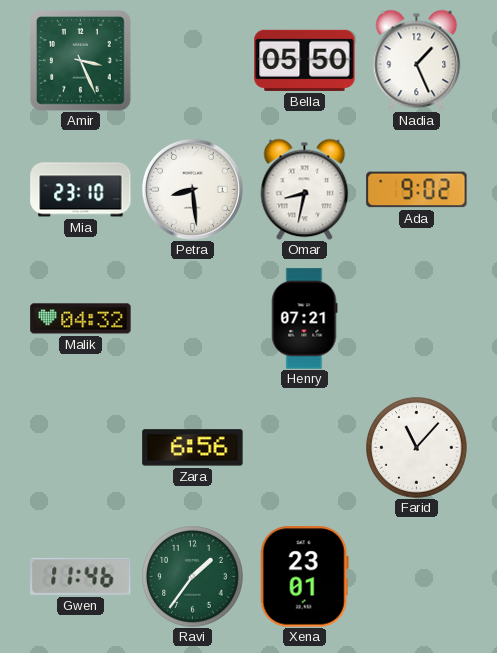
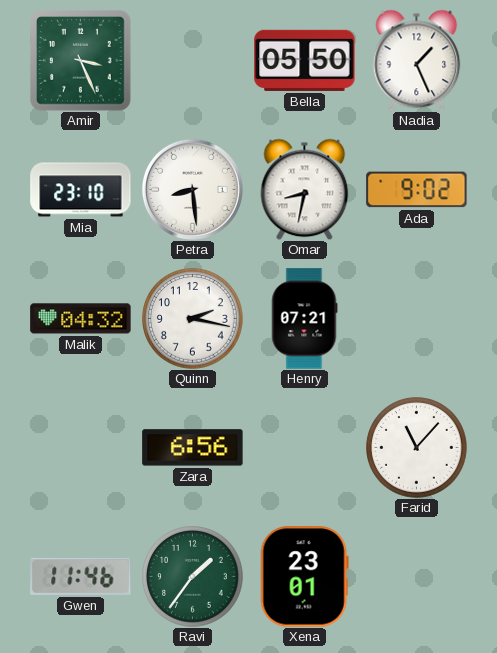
Quinn: none -> 2:17
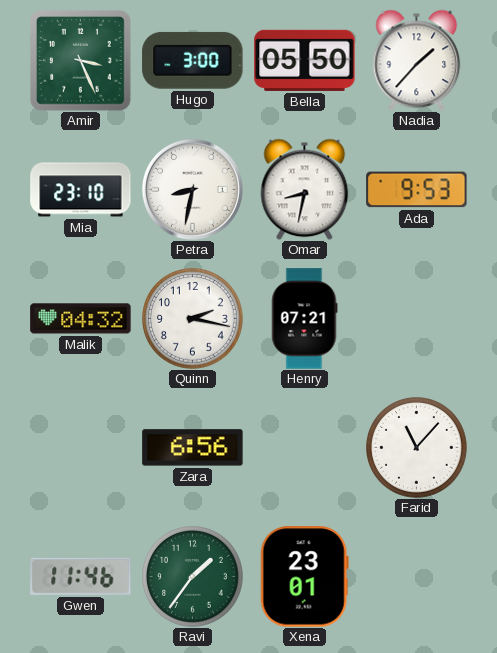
Hugo: none -> 3:00
Nadia: 1:26 -> 1:37
Petra: 8:29 -> 8:32
Ada: 9:02 -> 9:53
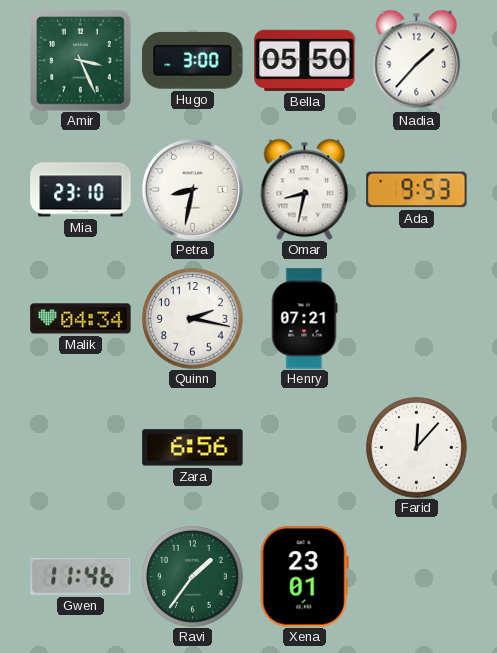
Malik: 04:32 -> 04:34
Farid: 11:07 -> 12:07
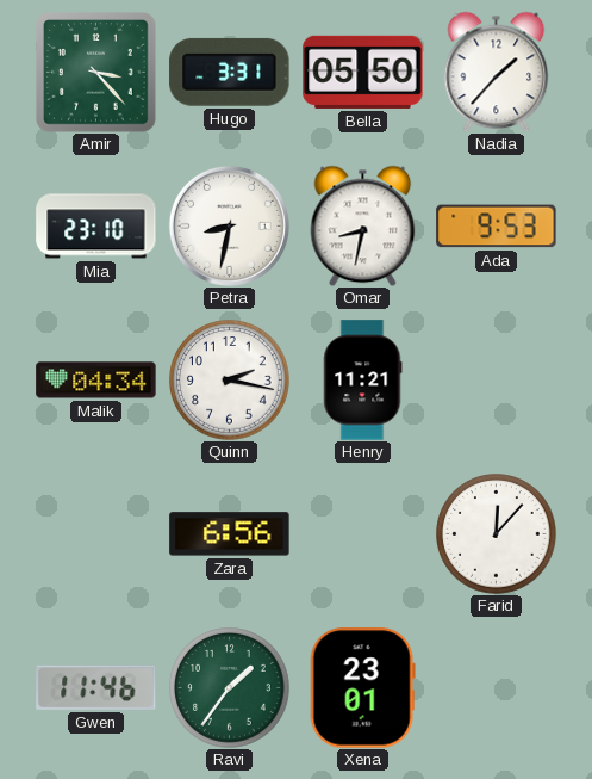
Amir: 3:26 -> 3:23
Hugo: 3:00 -> 3:31
Henry: 07:21 -> 11:21
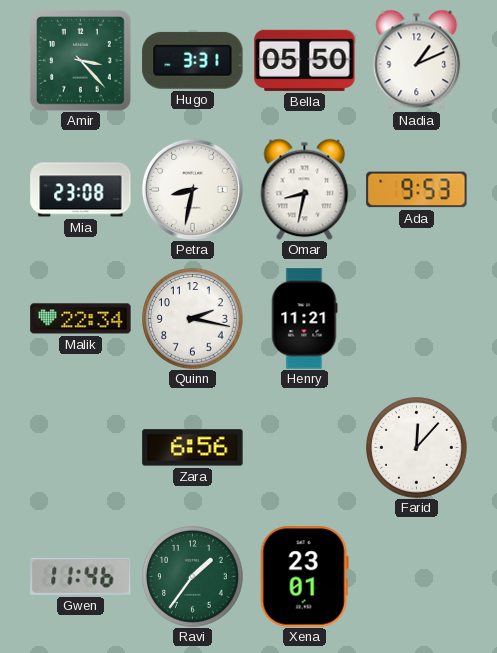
Nadia: 1:37 -> 1:11
Mia: 23:10 -> 23:08
Malik: 04:34 -> 22:34
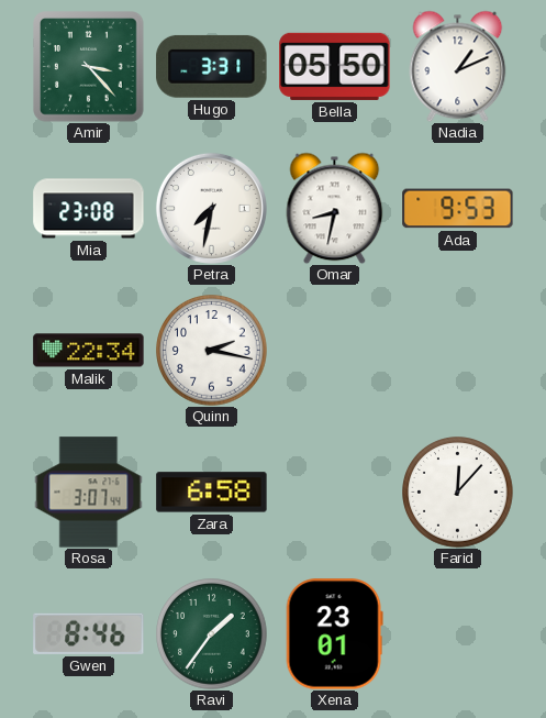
Petra: 8:32 -> 7:32
Henry: 11:21 -> none
Rosa: none -> 3:07
Zara: 6:56 -> 6:58
Gwen: 11:46 -> 8:46
